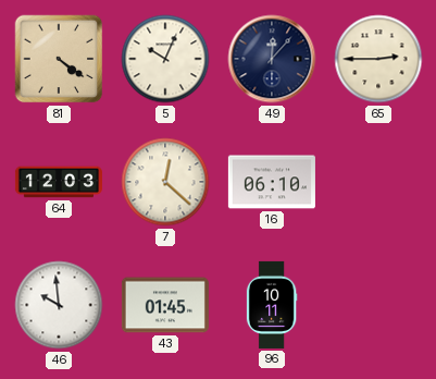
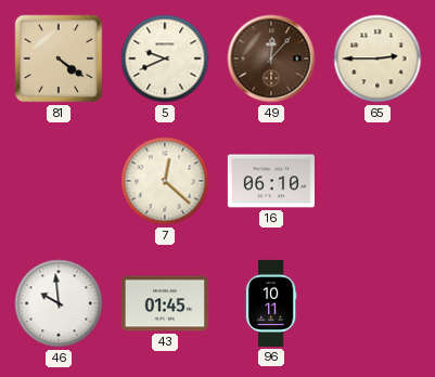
5: 10:04 -> 9:41
49 dial: navy -> brown
64: 12:03 -> none
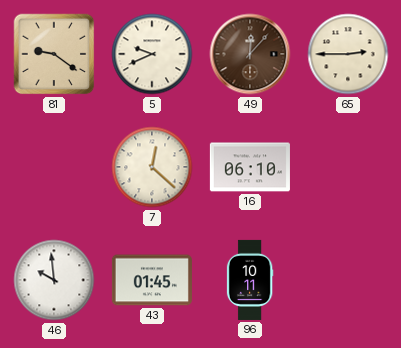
81: 4:21 -> 9:21
